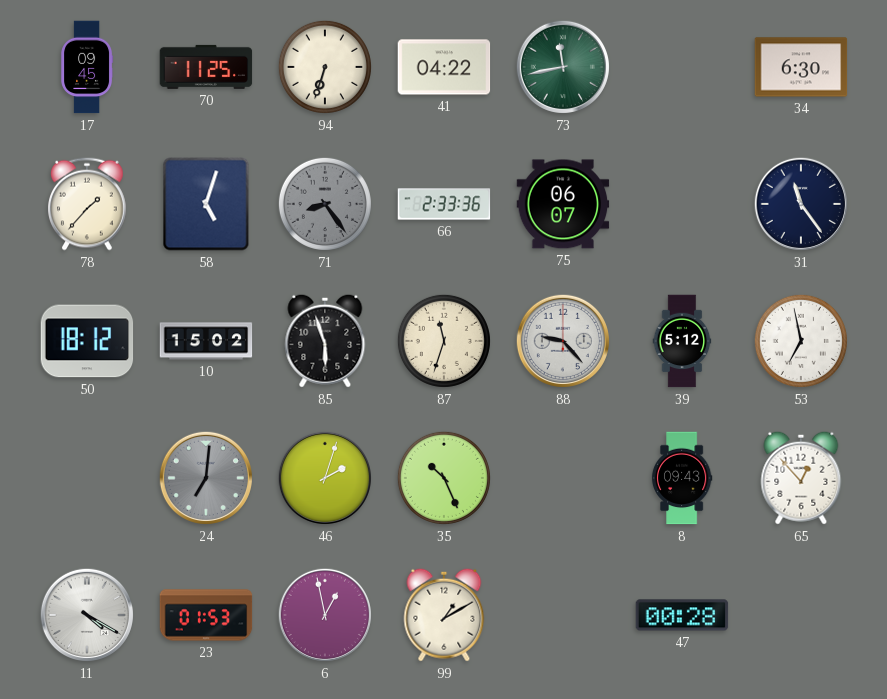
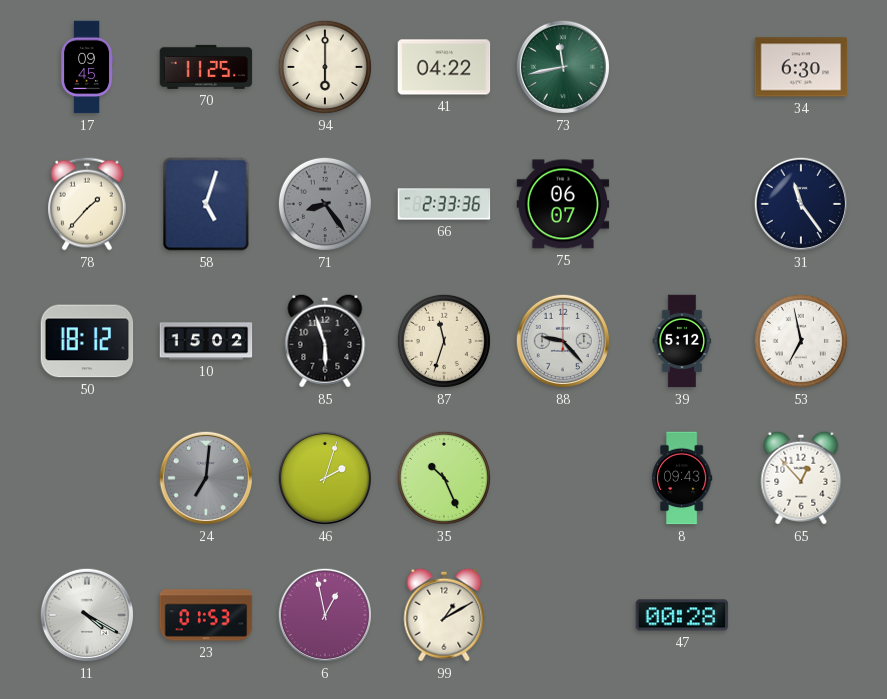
94: 6:33 -> 6:00
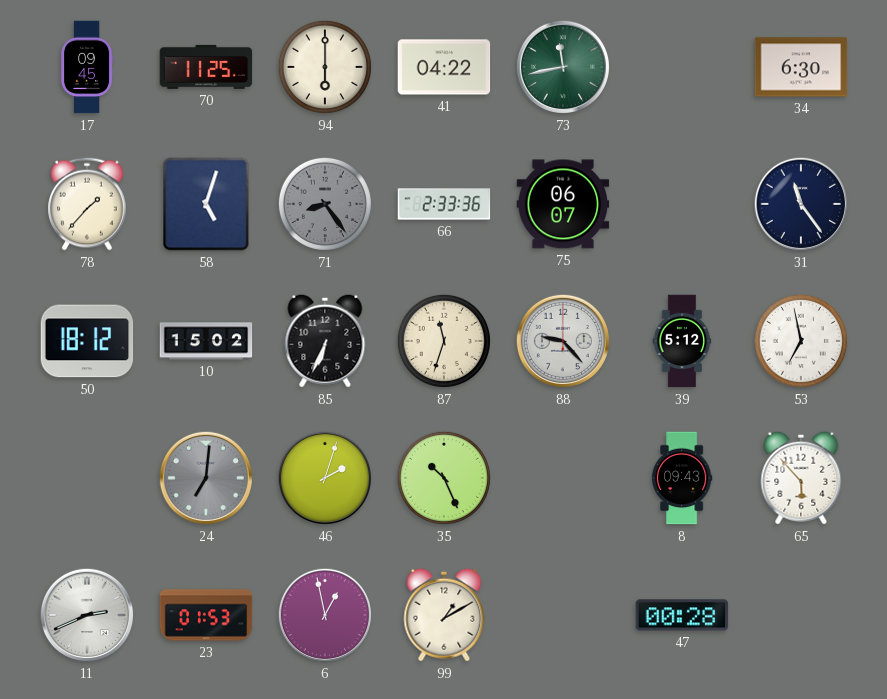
85: 5:57 -> 6:34
65: 12:53 -> 5:53
11: 4:20 -> 2:41
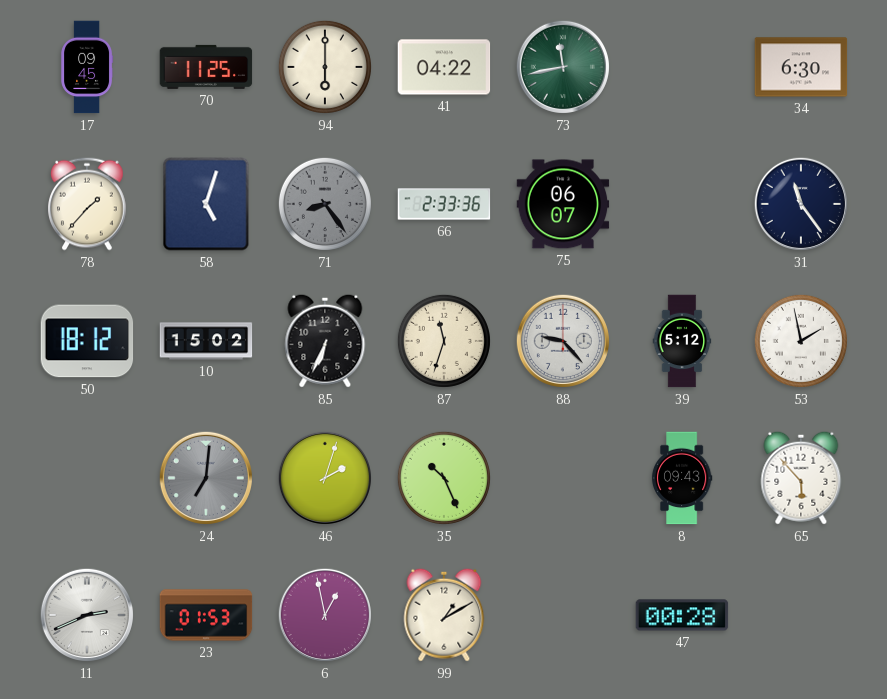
53: 6:58 -> 1:58
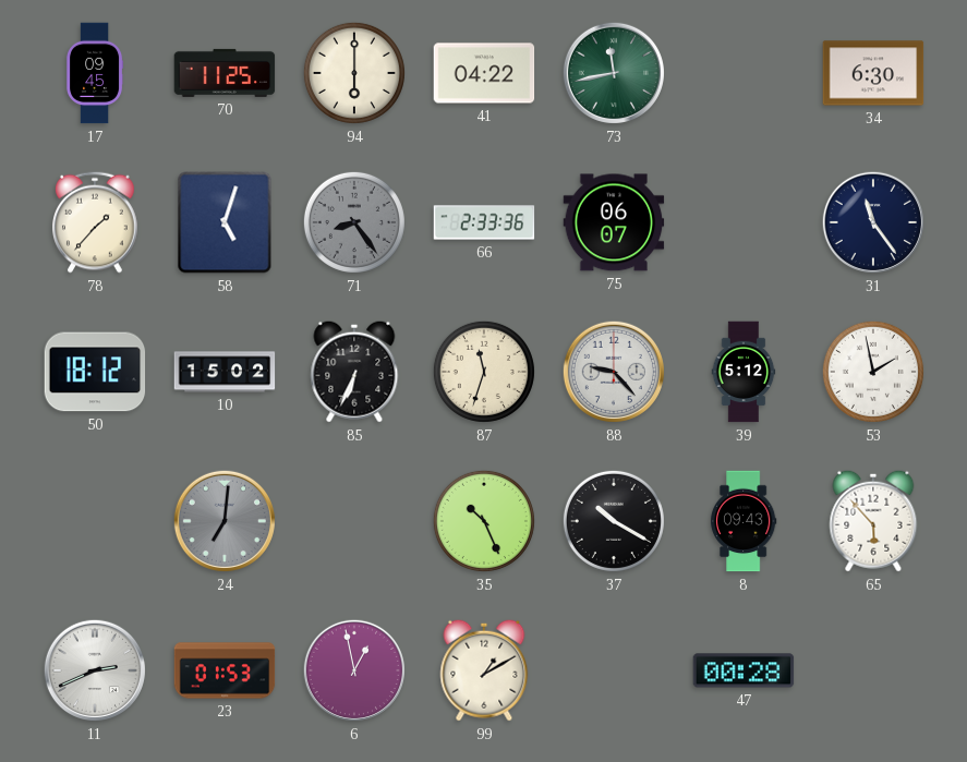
46: 2:03 -> none
37: none -> 10:20
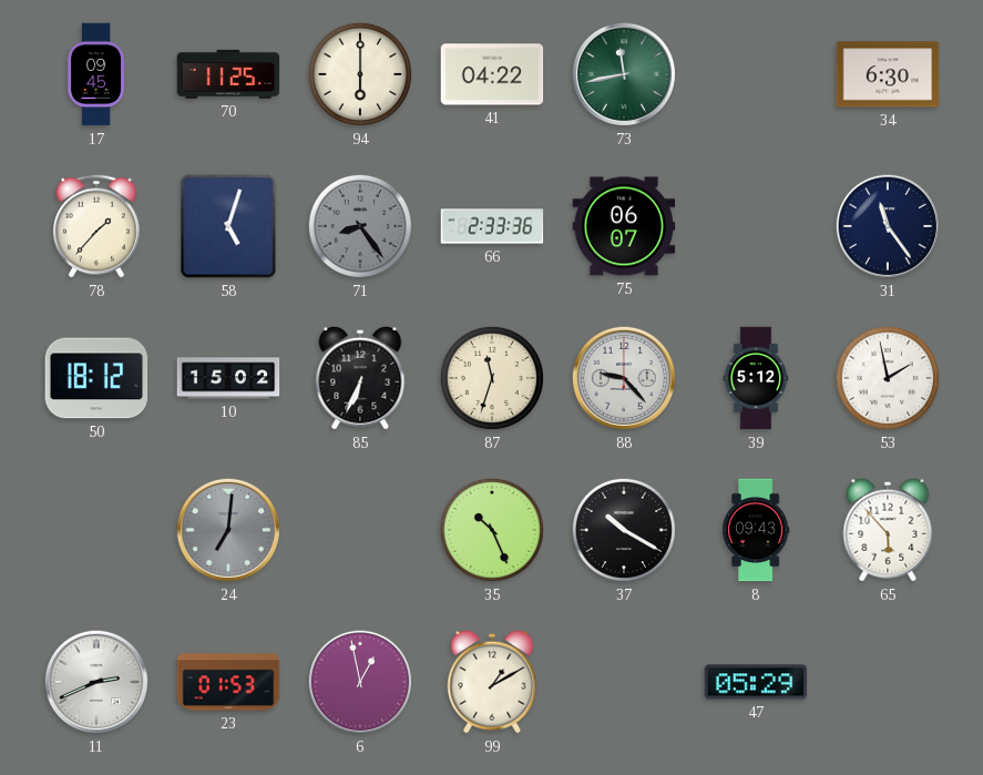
47: 00:28 -> 05:29
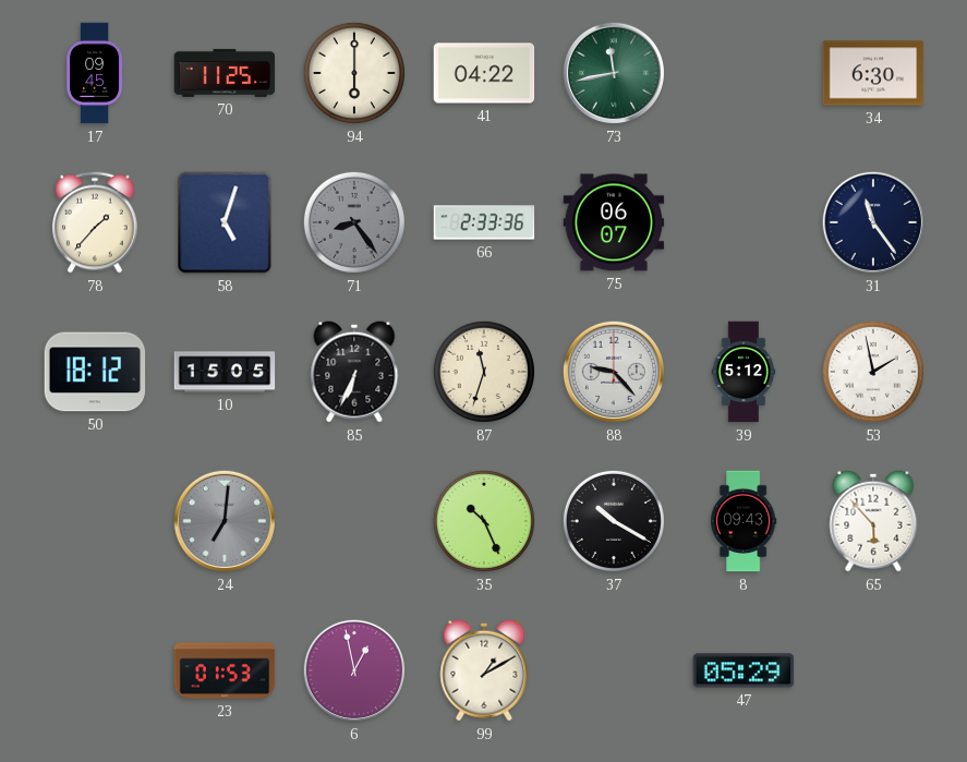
10: 15:02 -> 15:05
11: 2:41 -> none
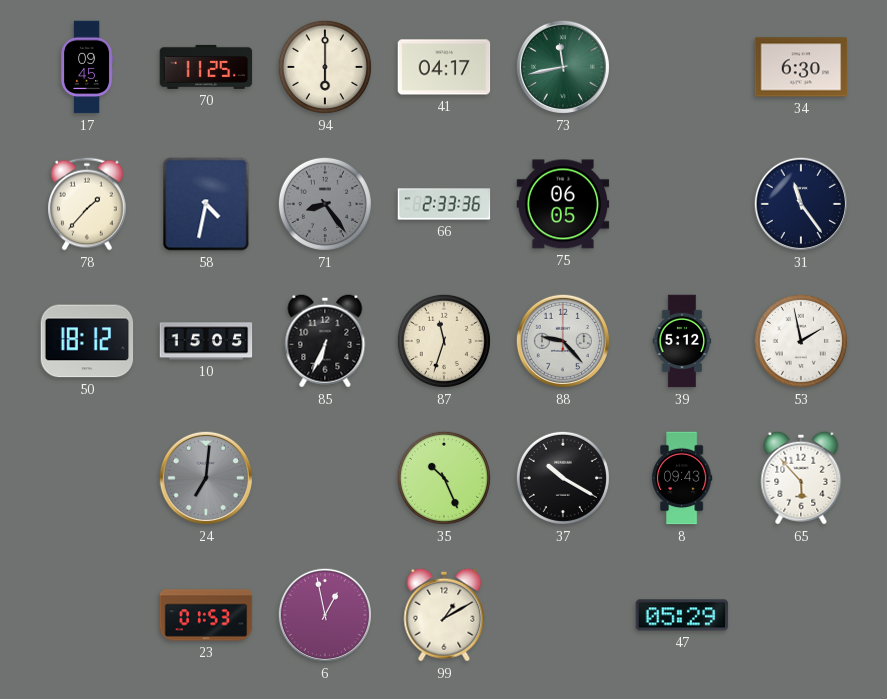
41: 04:22 -> 04:17
58: 5:03 -> 4:32
75: 06:07 -> 06:05
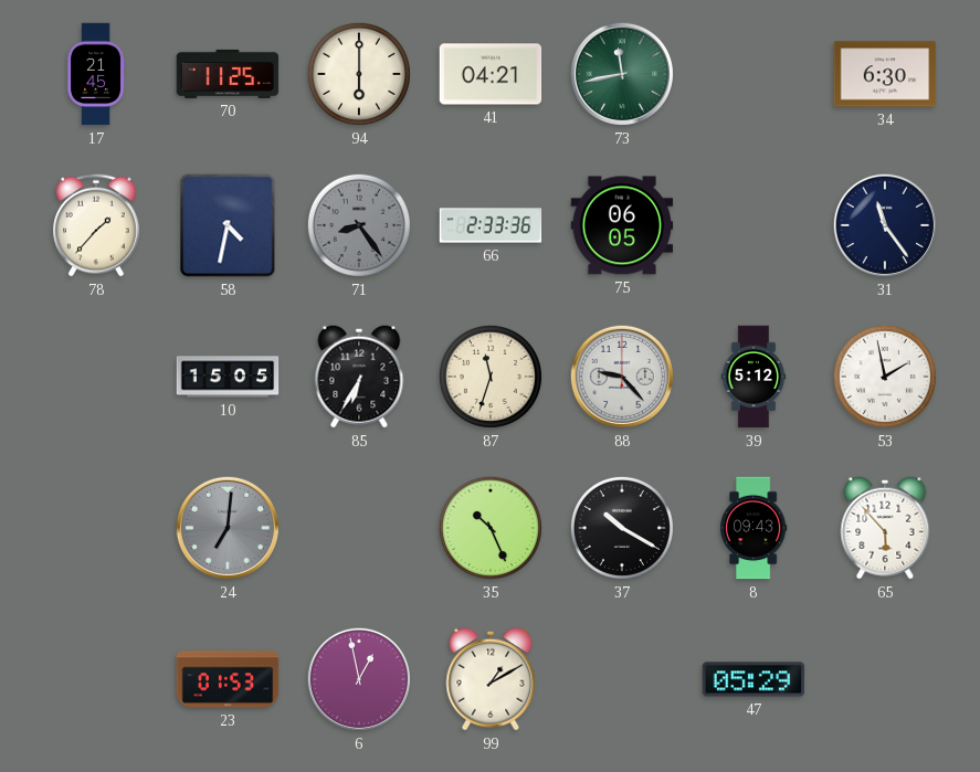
17: 09:45 -> 21:45
41: 04:17 -> 04:21
50: 18:12 -> none
85: 6:34 -> 6:35
